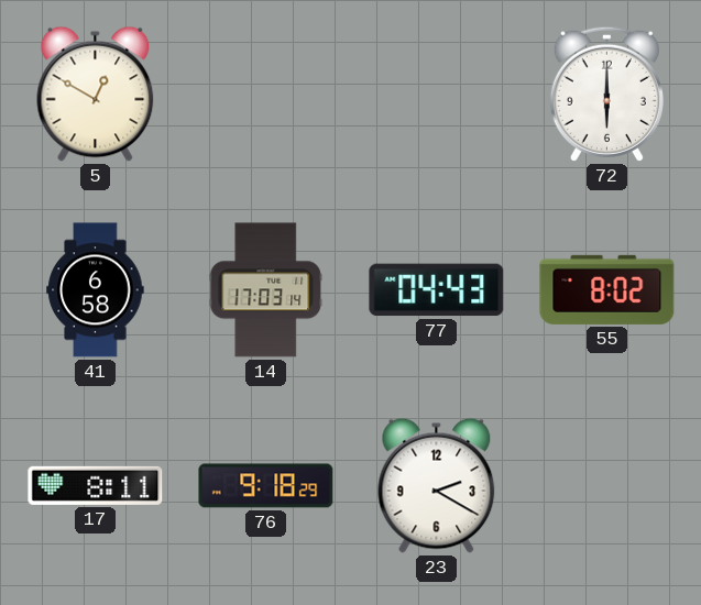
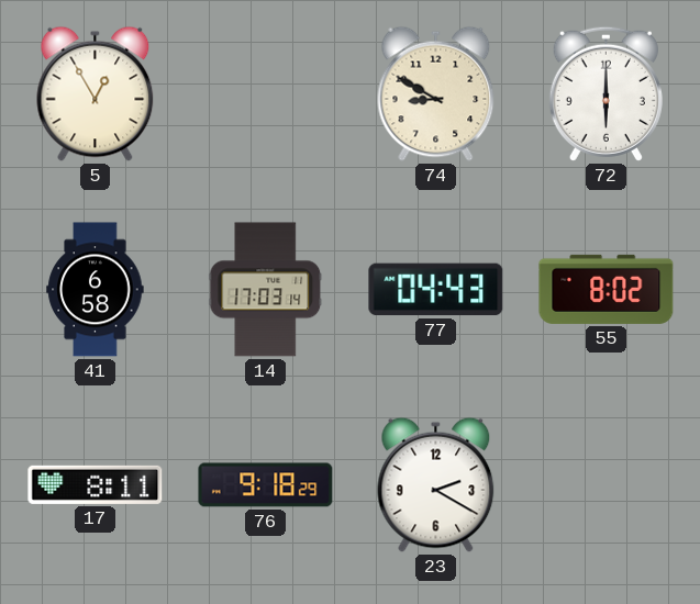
5: 12:50 -> 12:55
74: none -> 8:50
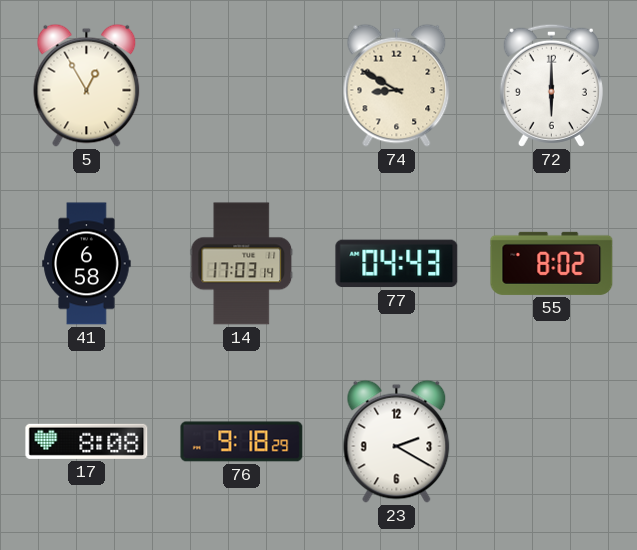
17: 8:11 -> 8:08
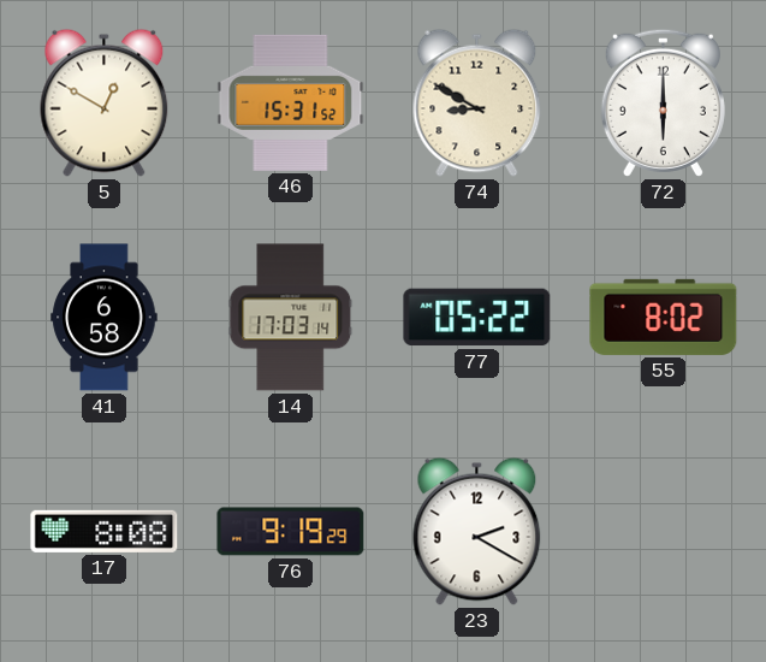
5: 12:55 -> 12:50
46: none -> 15:31
77: 04:43 -> 05:22
76: 9:18 -> 9:19
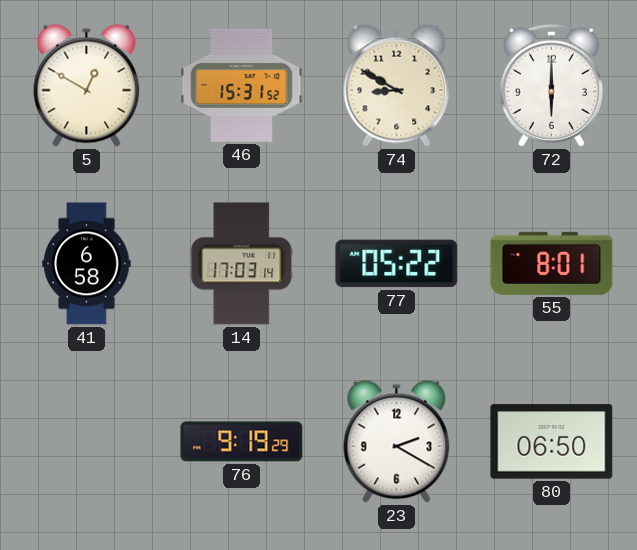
55: 8:02 -> 8:01
17: 8:08 -> none
80: none -> 06:50
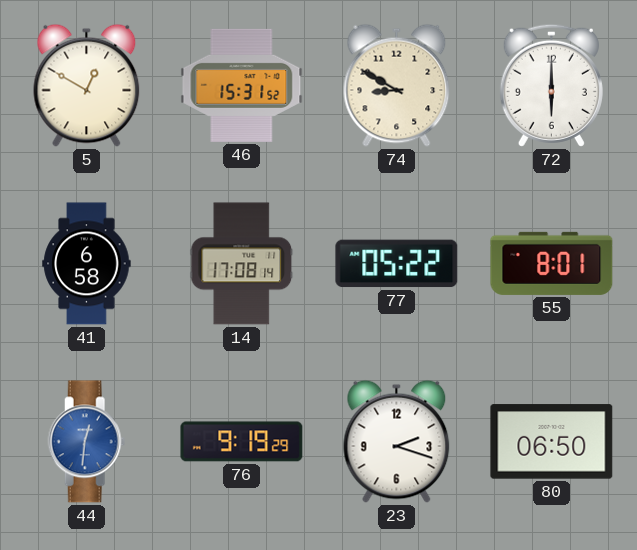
14: 17:03 -> 17:08
44: none -> 12:31
23: 2:20 -> 2:18
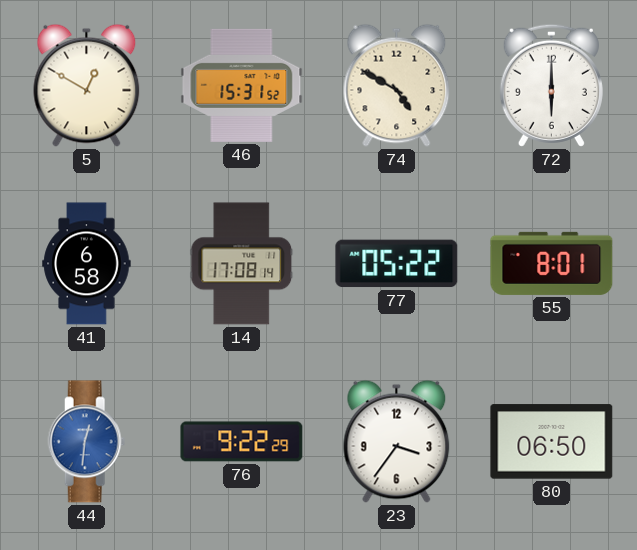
74: 8:50 -> 4:50
76: 9:19 -> 9:22
23: 2:18 -> 3:36
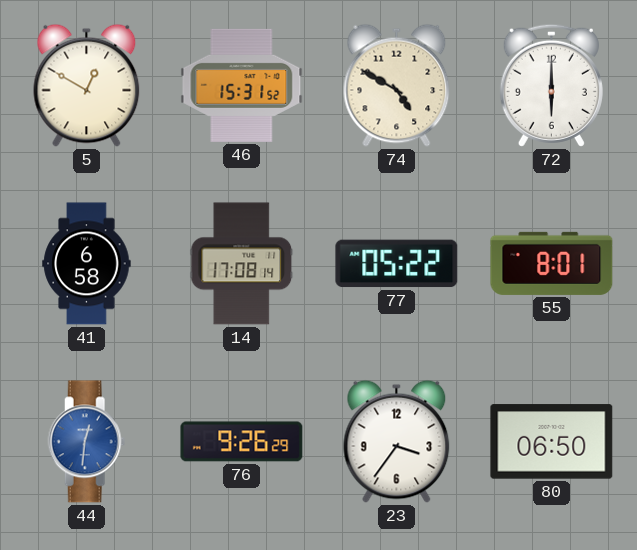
76: 9:22 -> 9:26
